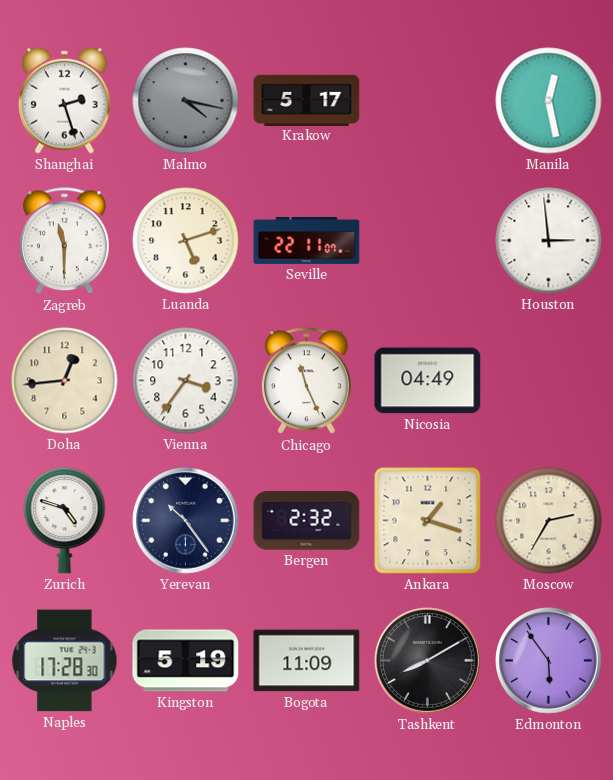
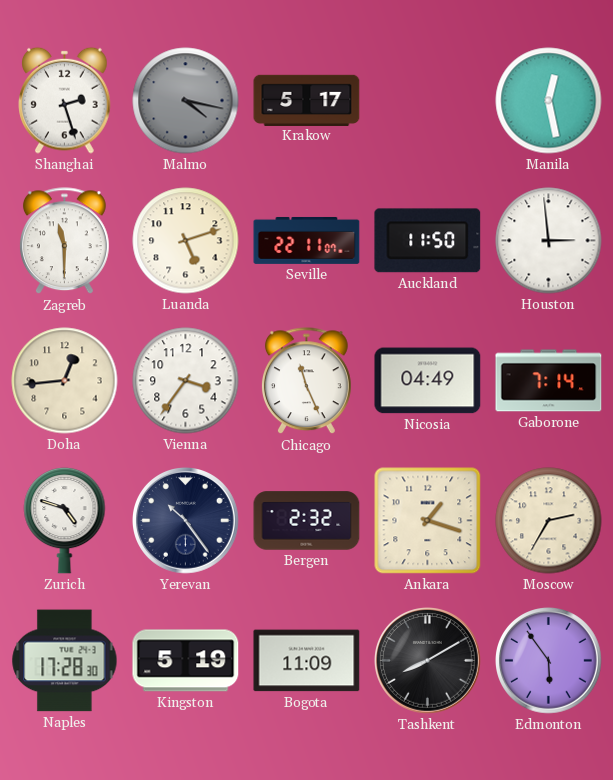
Auckland: none -> 11:50
Gaborone: none -> 7:14
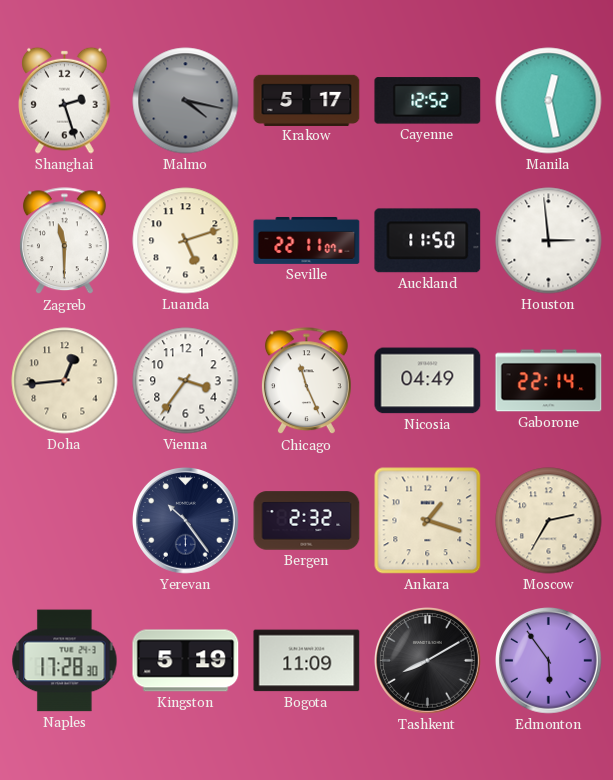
Cayenne: none -> 12:52
Gaborone: 7:14 -> 22:14
Zurich: 4:48 -> none
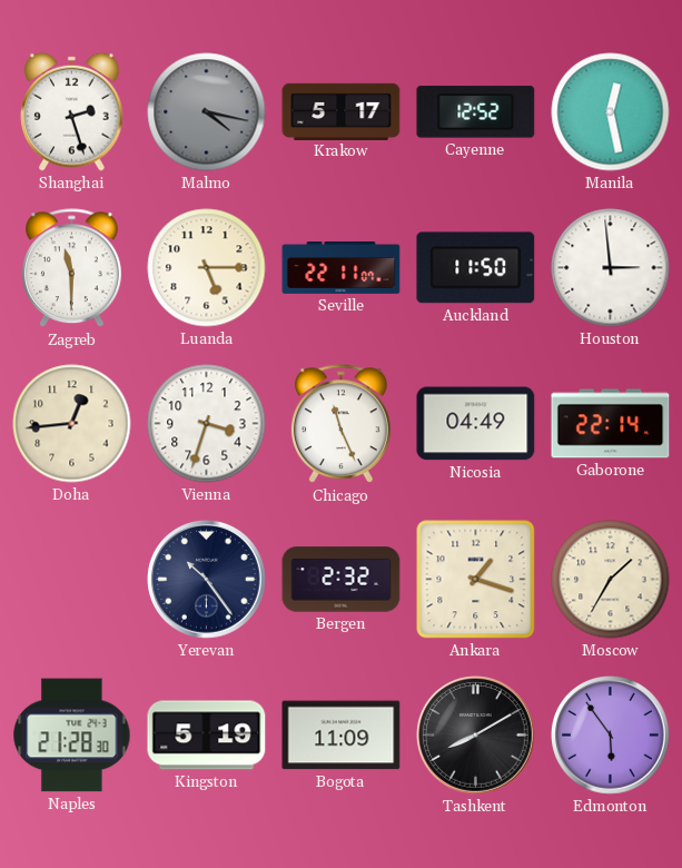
Luanda: 5:12 -> 5:15
Vienna: 3:36 -> 3:33
Moscow: 2:35 -> 1:35
Naples: 17:28 -> 21:28
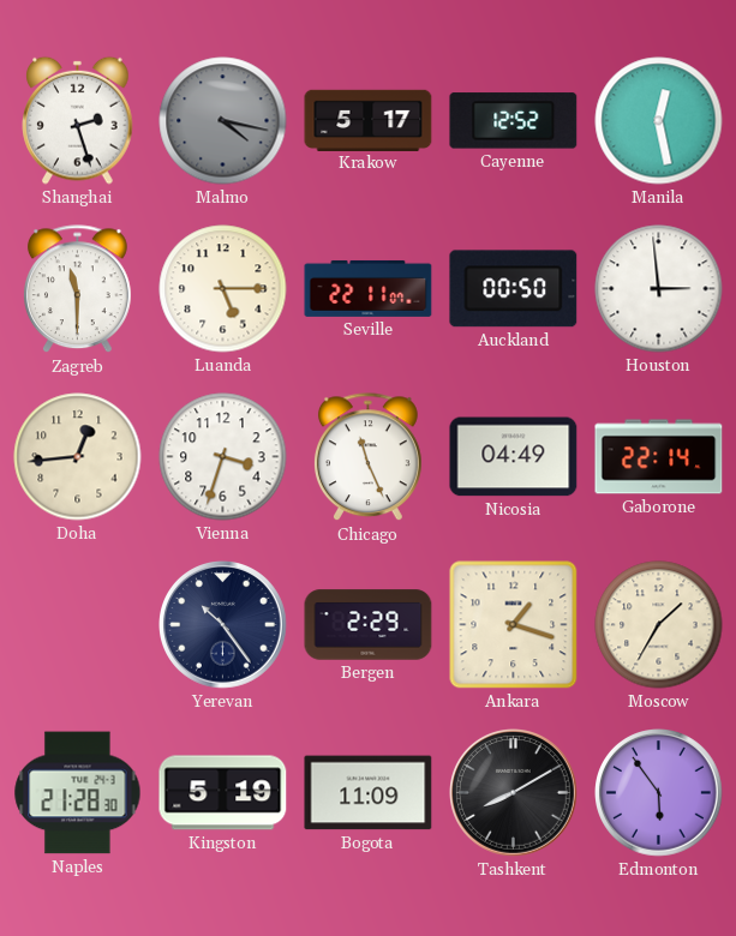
Auckland: 11:50 -> 00:50
Bergen: 2:32 -> 2:29
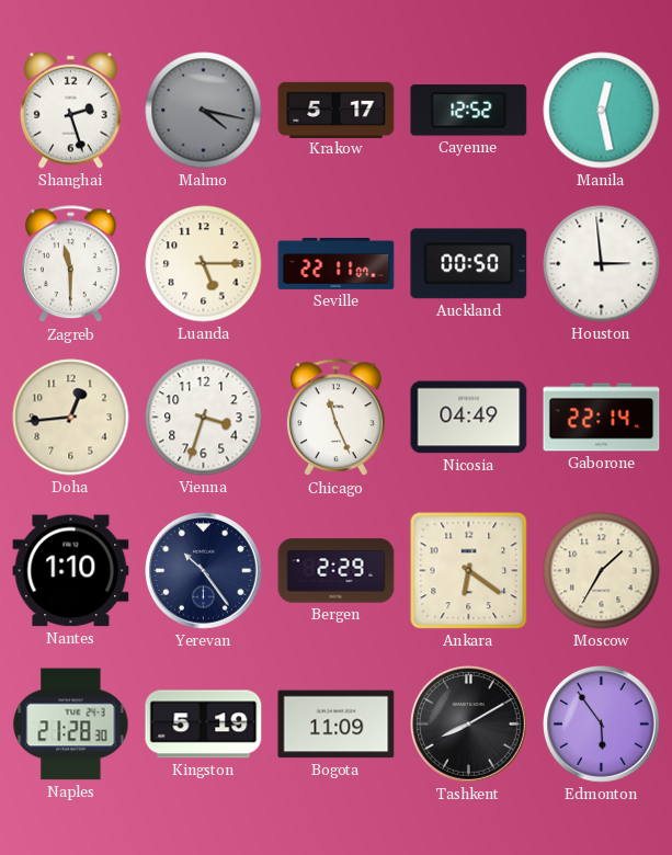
Nantes: none -> 1:10
Ankara: 1:18 -> 6:21
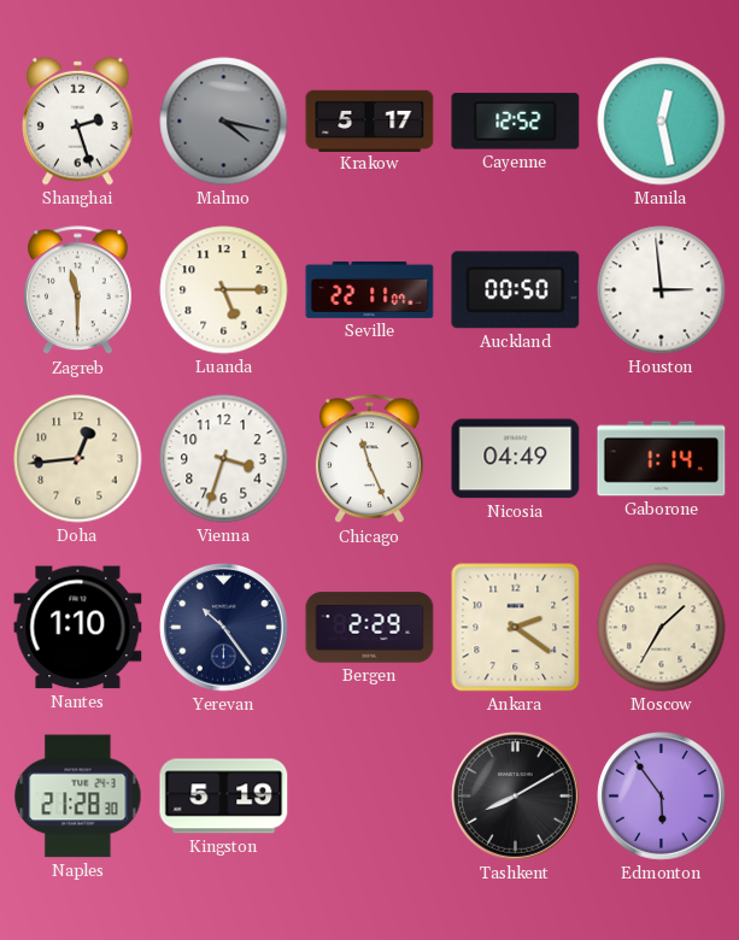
Gaborone: 22:14 -> 1:14
Ankara: 6:21 -> 2:21
Bogota: 11:09 -> none
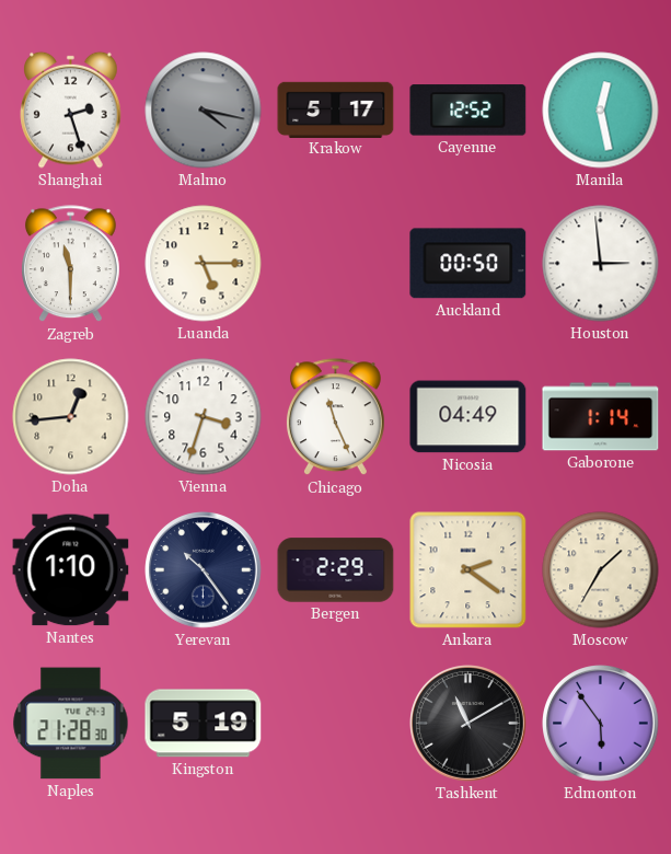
Seville: 22:11 -> none
Tashkent: 8:10 -> 11:10
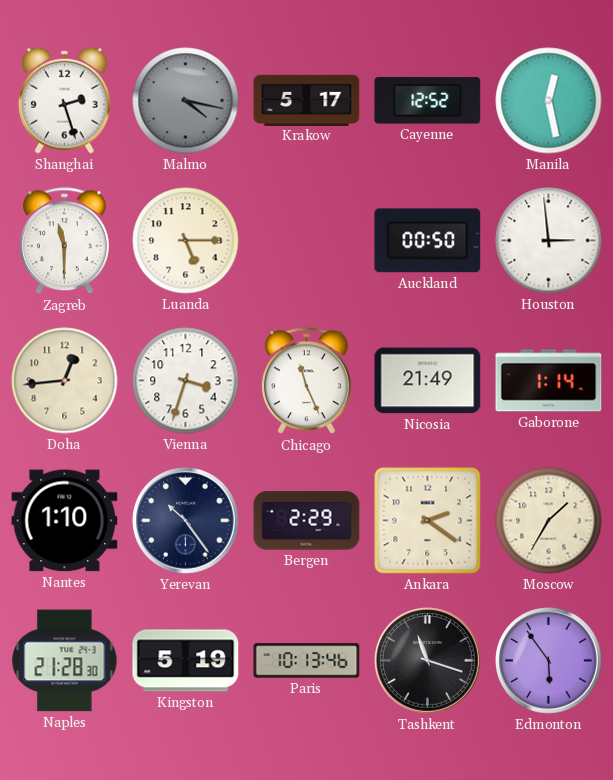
Nicosia: 04:49 -> 21:49
Paris: none -> 10:13
Tashkent: 11:10 -> 11:18
